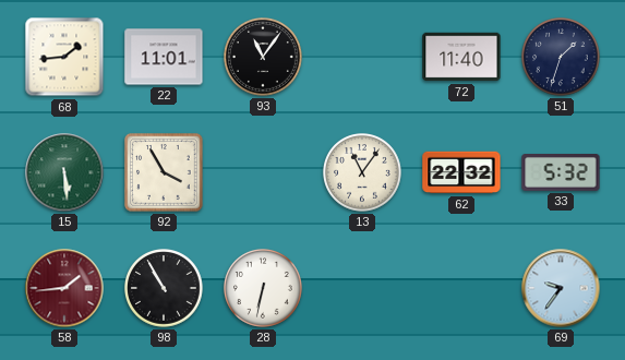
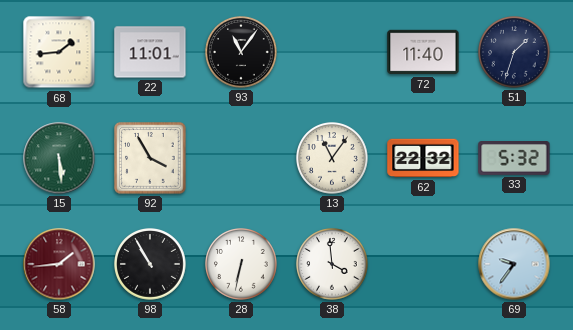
38: none -> 3:59
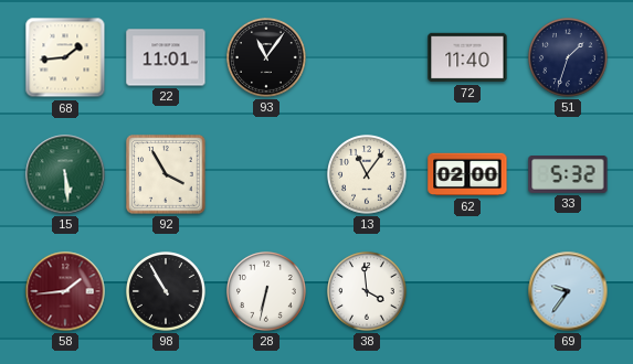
62: 22:32 -> 02:00
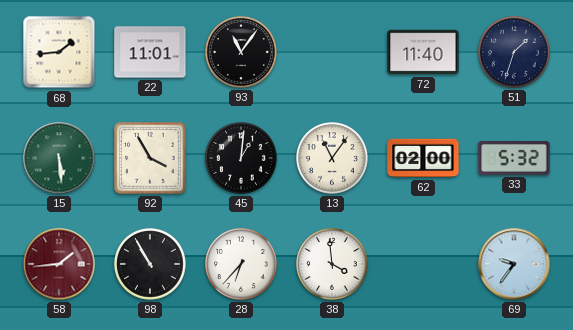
45: none -> 1:01
28: 6:32 -> 6:37
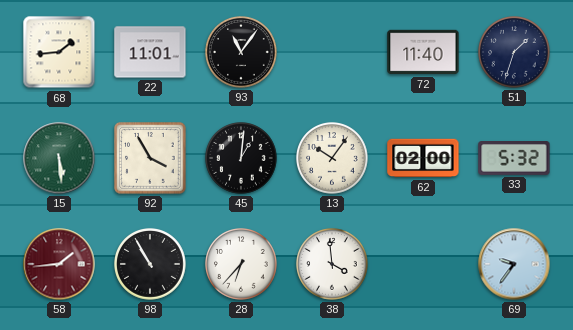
13: 11:06 -> 10:06
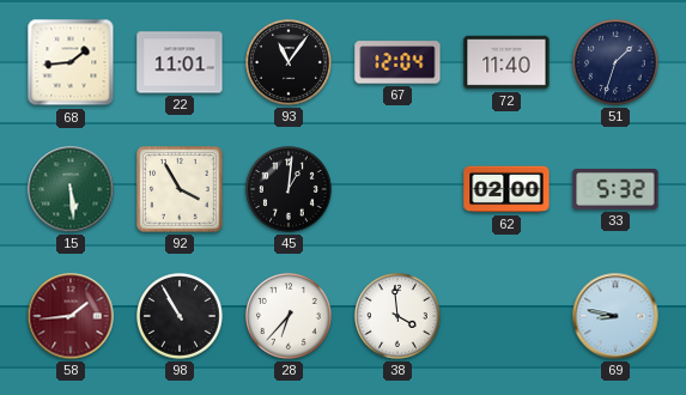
67: none -> 12:04
13: 10:06 -> none
69: 9:36 -> 8:47
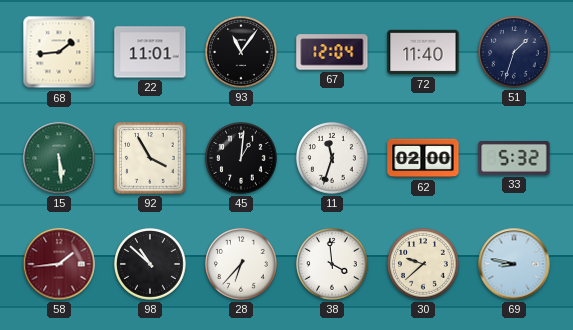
11: none -> 11:33
98: 10:55 -> 10:52
30: none -> 9:38
